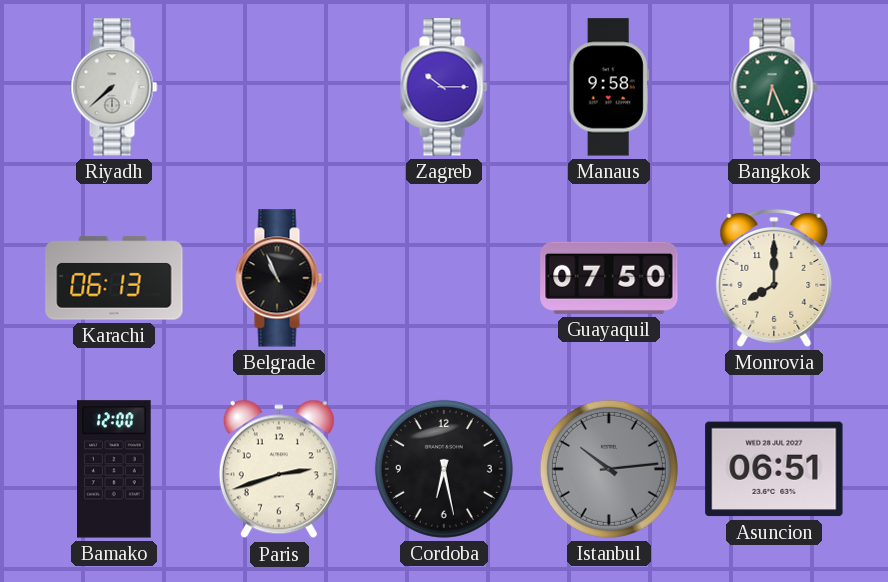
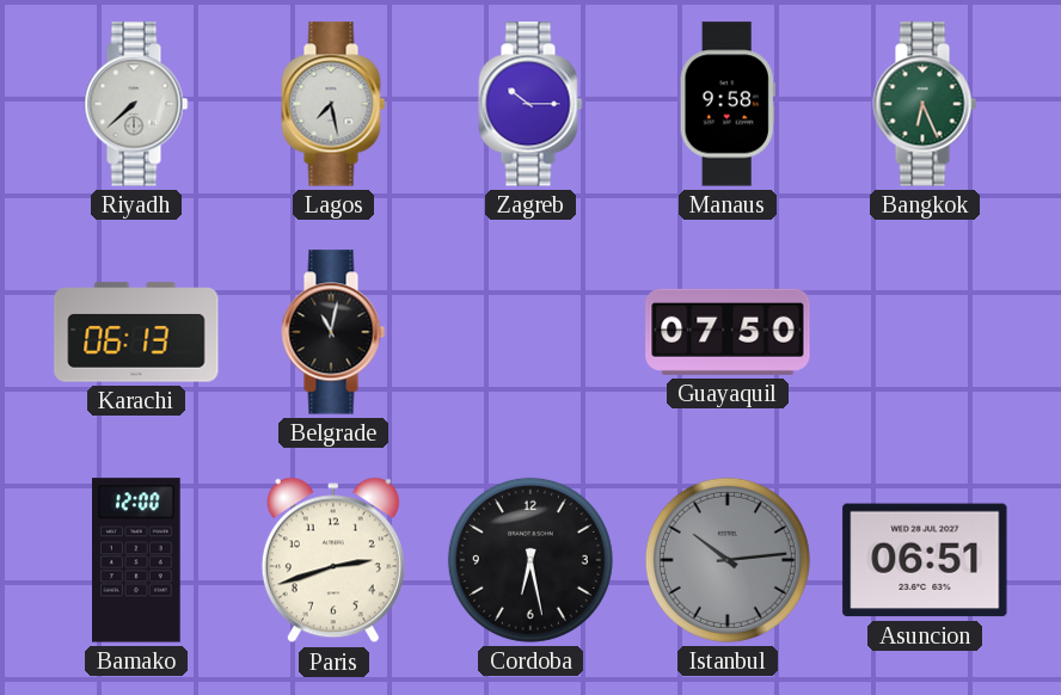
Lagos: none -> 7:28
Belgrade: 10:56 -> 11:02
Monrovia: 8:00 -> none
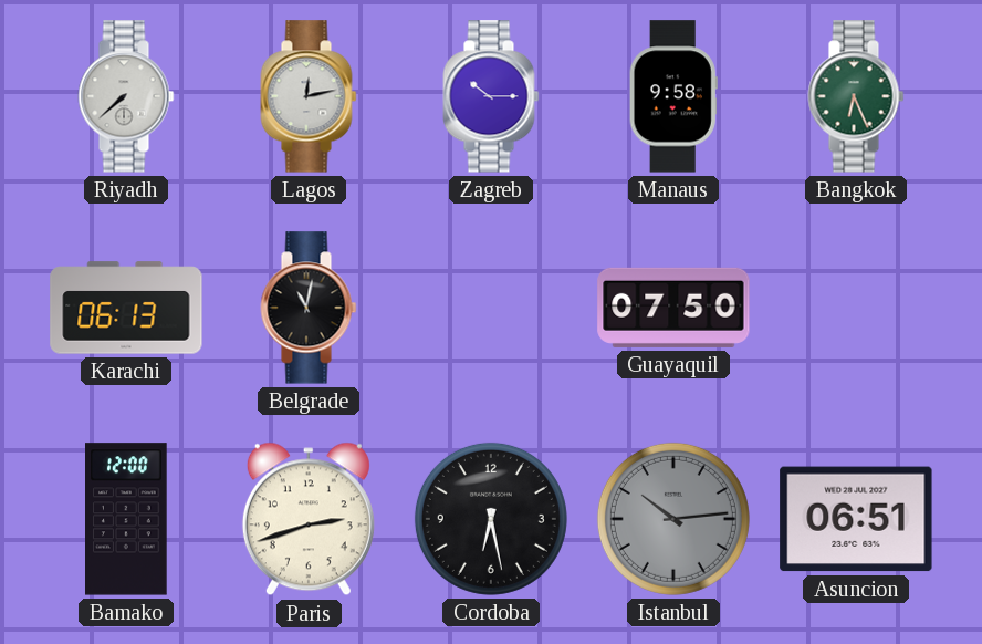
Lagos: 7:28 -> 12:13
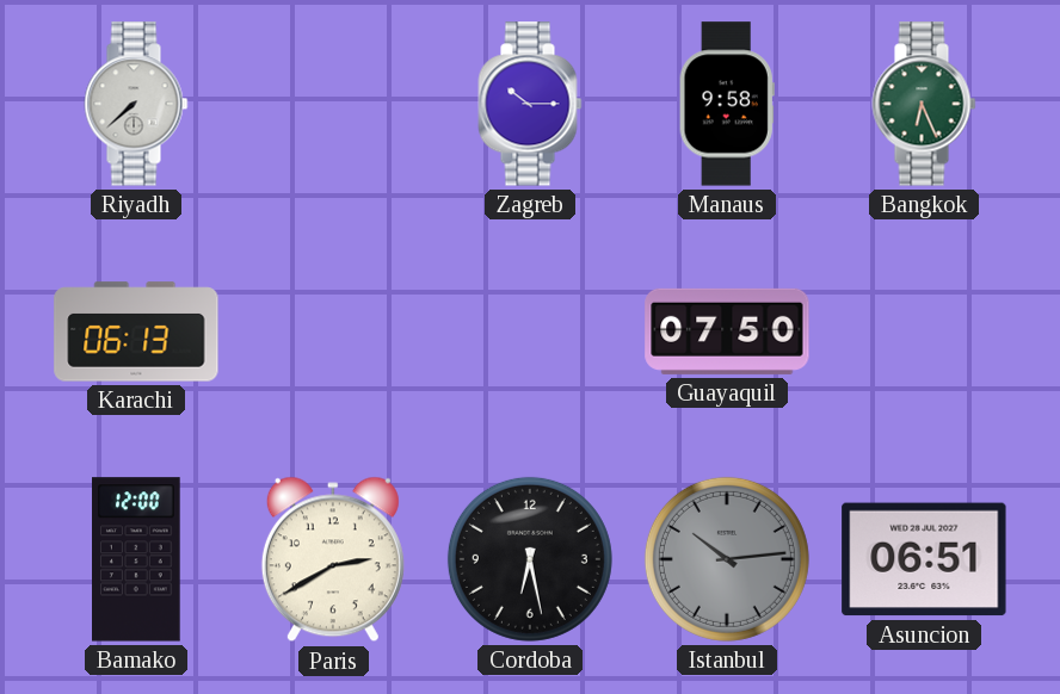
Lagos: 12:13 -> none
Belgrade: 11:02 -> none
Paris: 2:42 -> 2:40
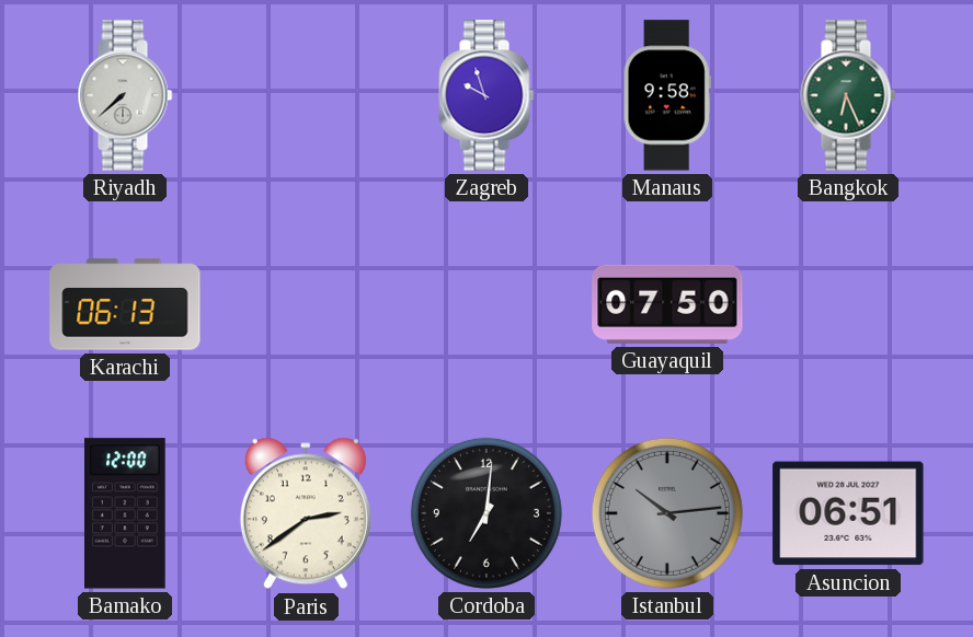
Zagreb: 10:15 -> 9:57
Paris: 2:40 -> 2:39
Cordoba: 6:28 -> 7:01
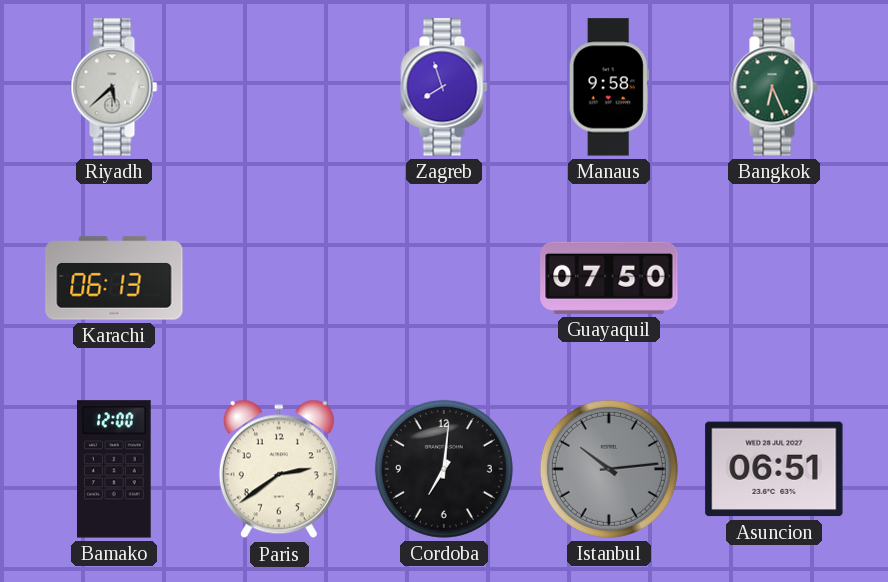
Riyadh: 7:38 -> 5:38
Zagreb: 9:57 -> 7:57
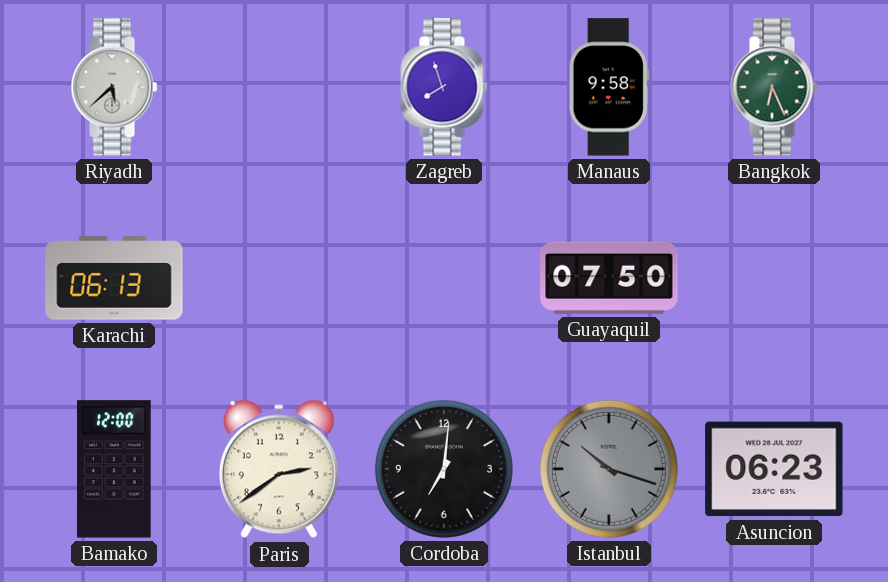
Istanbul: 10:14 -> 10:18
Asuncion: 06:51 -> 06:23
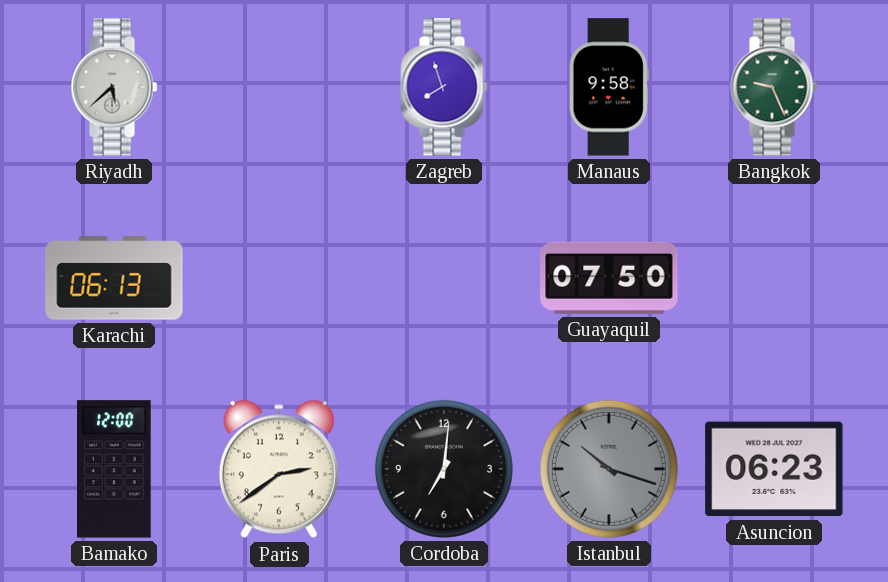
Bangkok: 6:26 -> 9:26
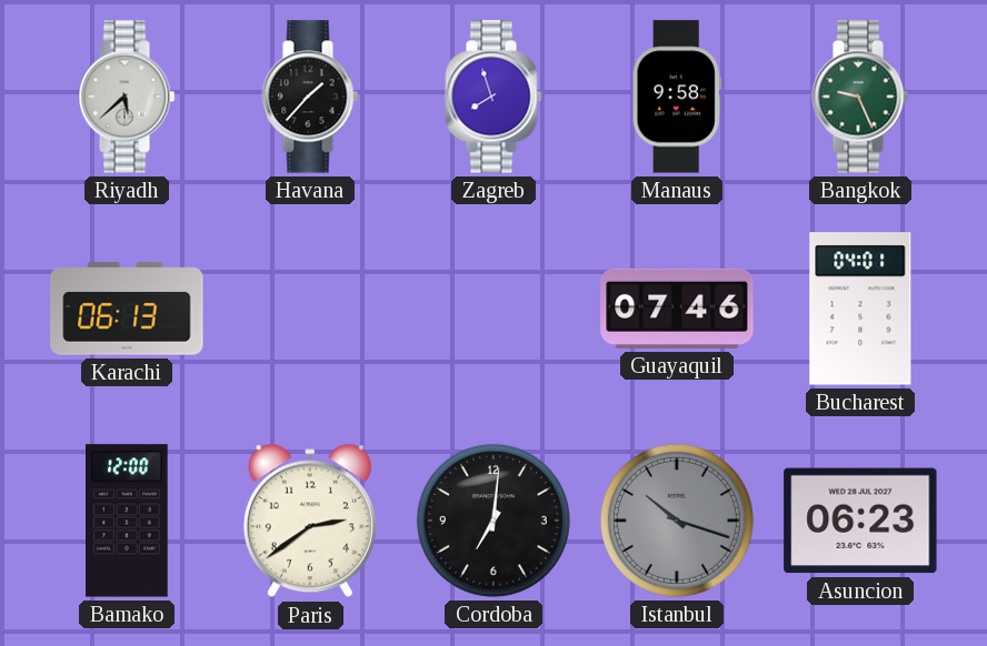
Havana: none -> 1:37
Guayaquil: 07:50 -> 07:46
Bucharest: none -> 04:01
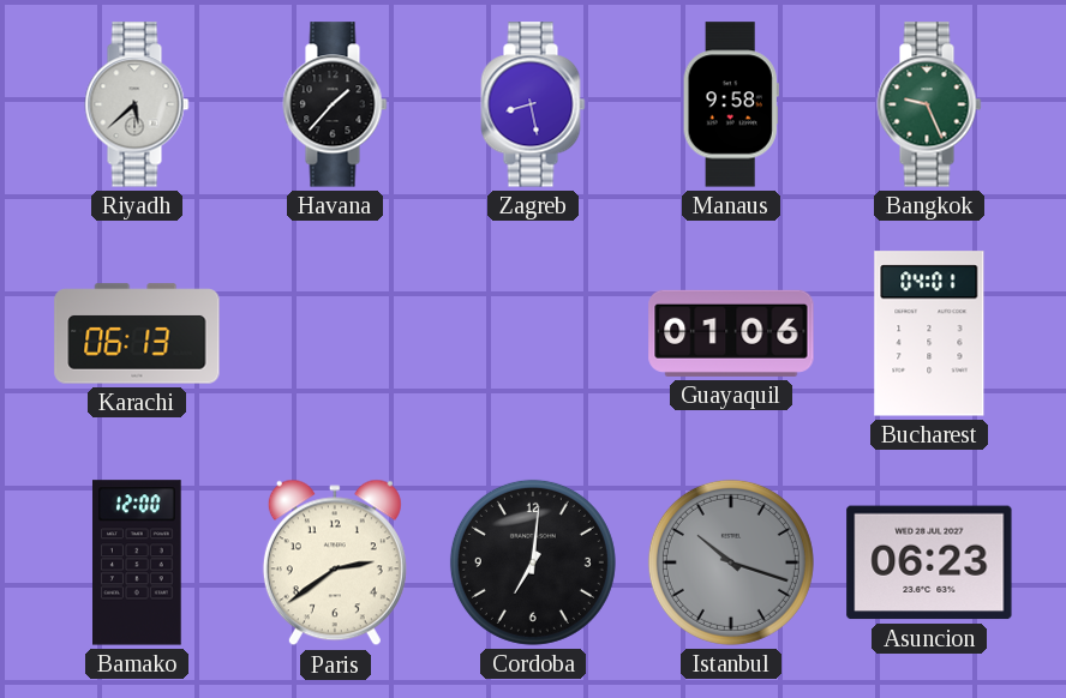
Zagreb: 7:57 -> 8:28
Guayaquil: 07:46 -> 01:06
